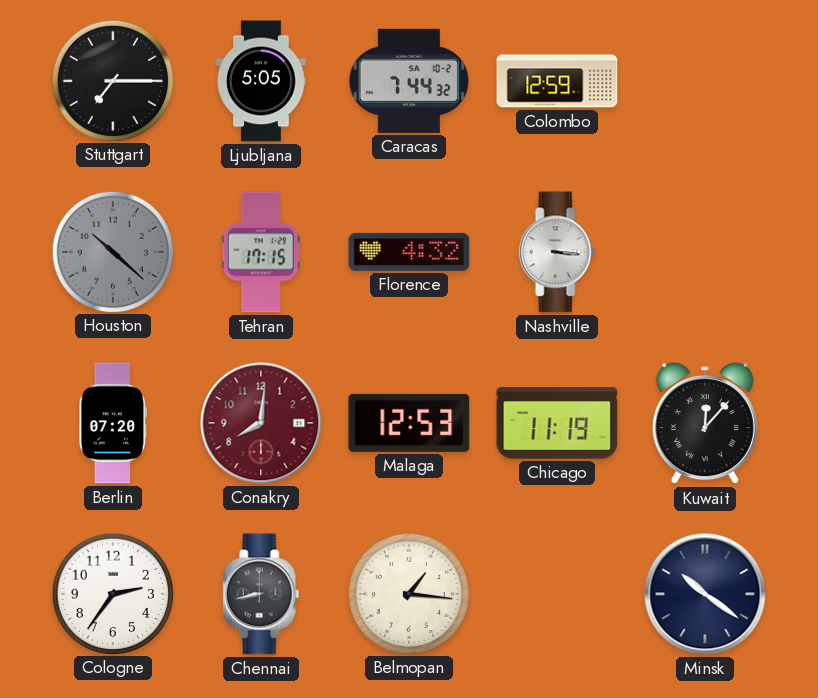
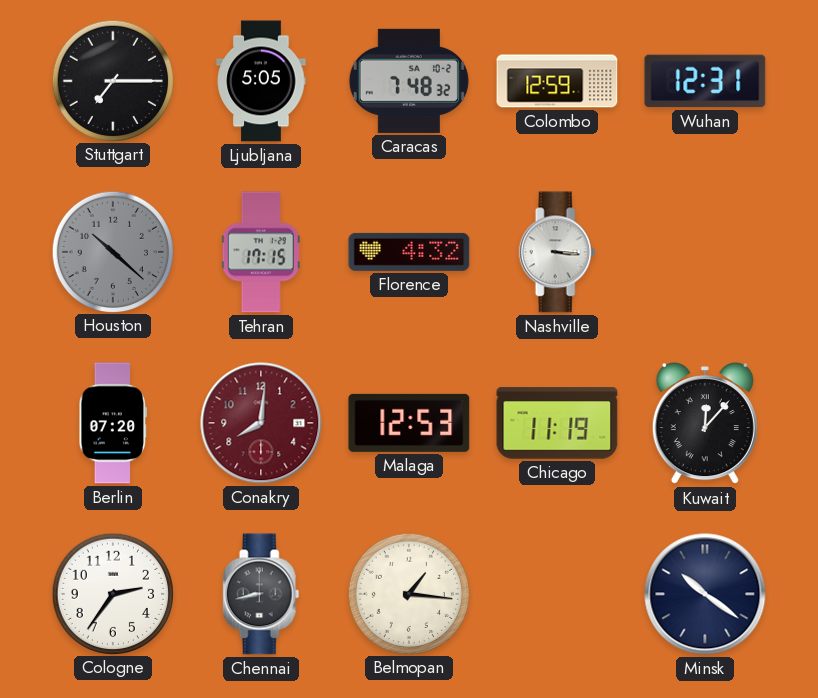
Caracas: 7:44 -> 7:48
Wuhan: none -> 12:31
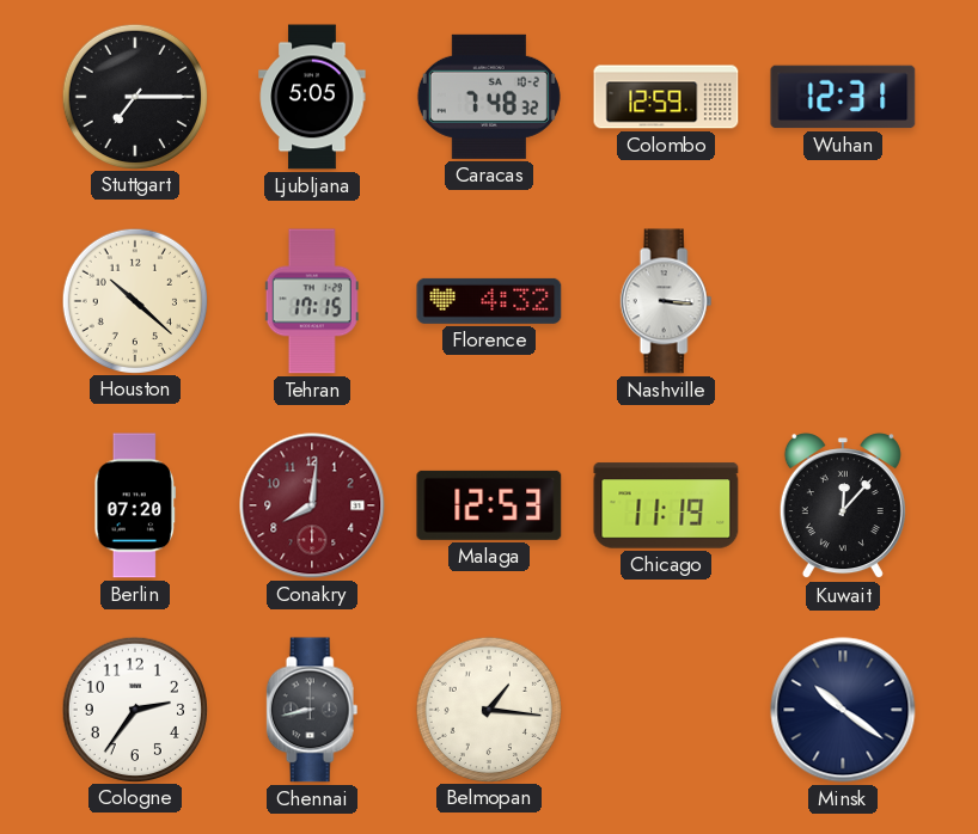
Houston dial: grey -> cream
